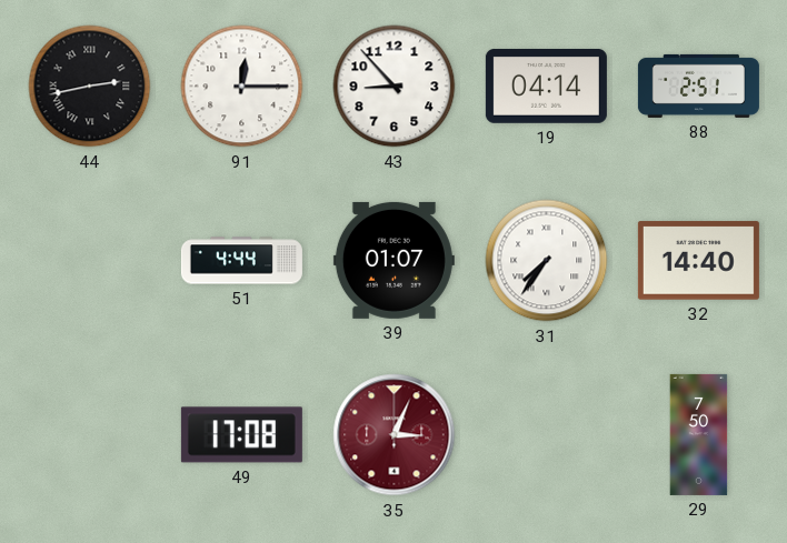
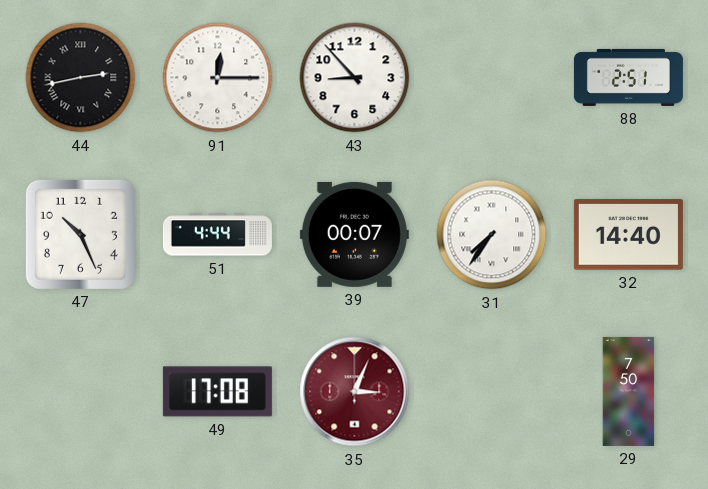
19: 04:14 -> none
47: none -> 10:26
39: 01:07 -> 00:07
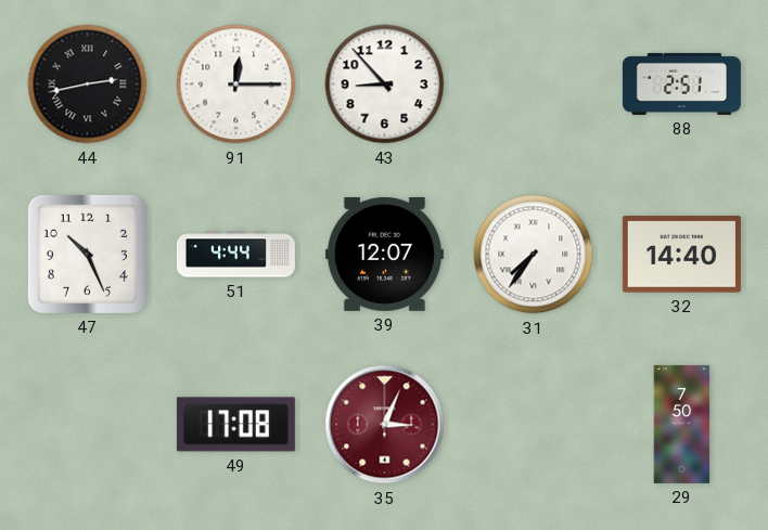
39: 00:07 -> 12:07
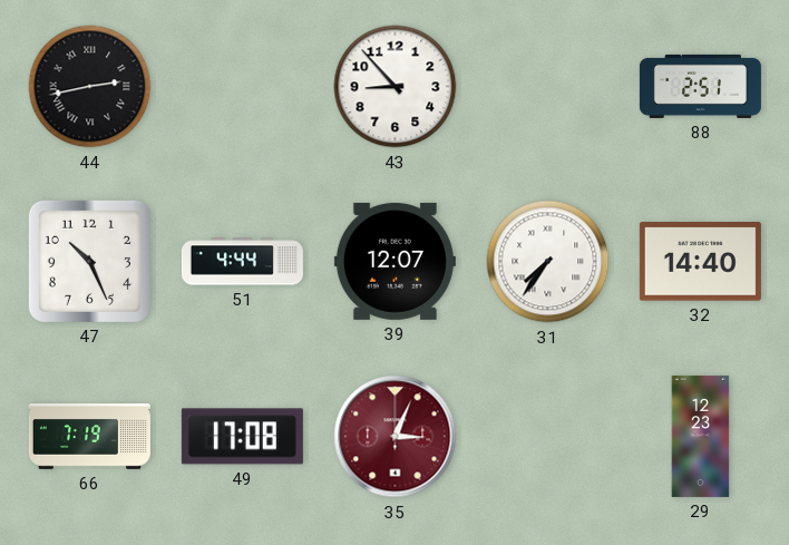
91: 12:15 -> none
66: none -> 7:19
29: 7:50 -> 12:23
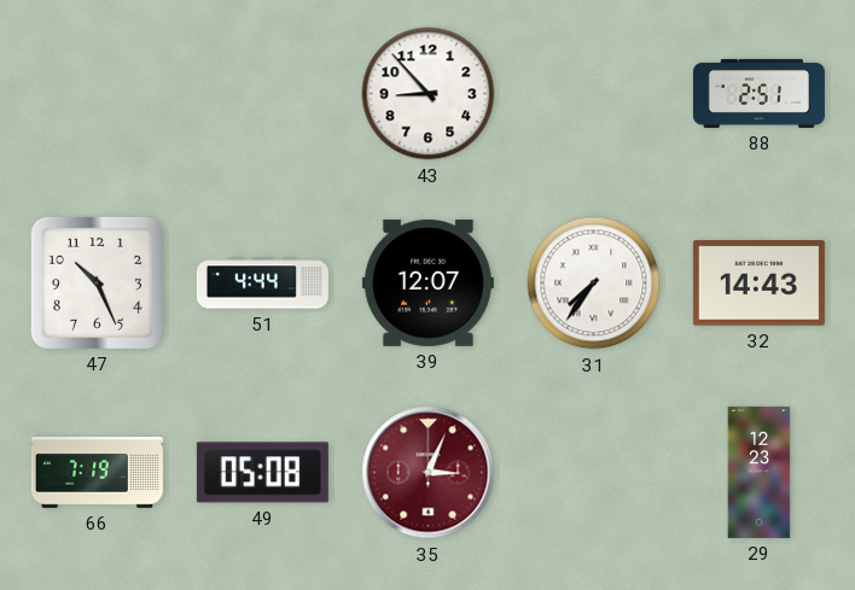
44: 2:43 -> none
32: 14:40 -> 14:43
49: 17:08 -> 05:08
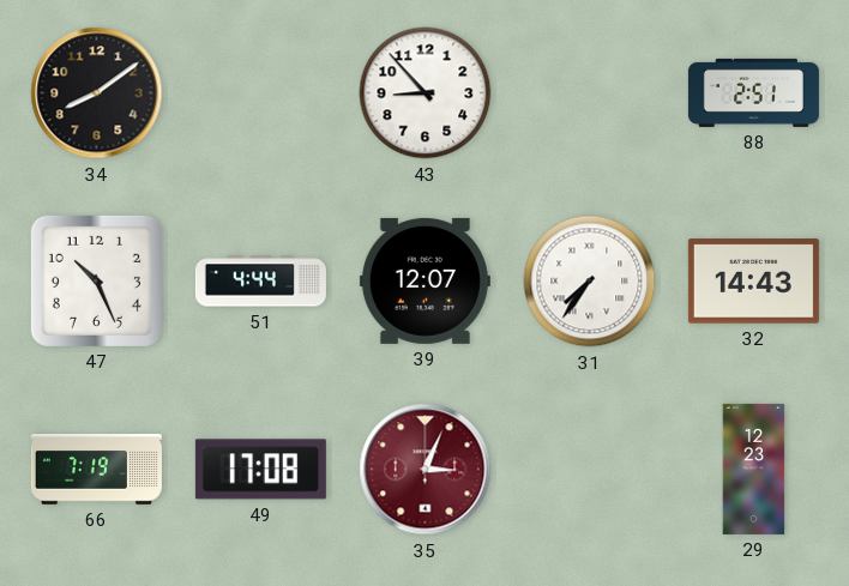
34: none -> 8:09
49: 05:08 -> 17:08
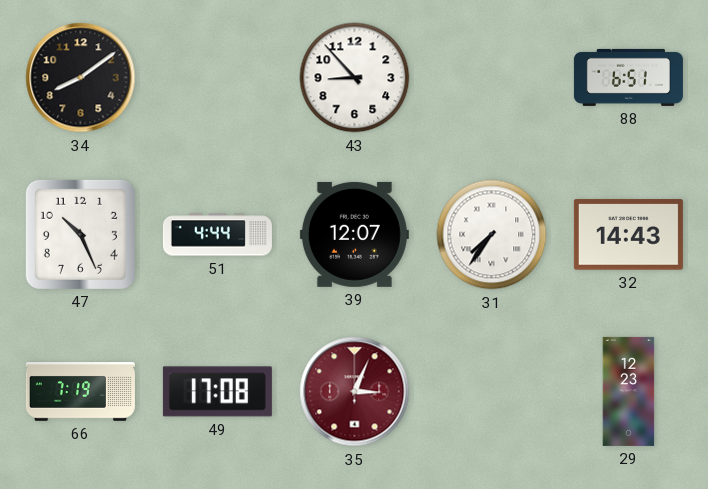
88: 2:51 -> 6:51
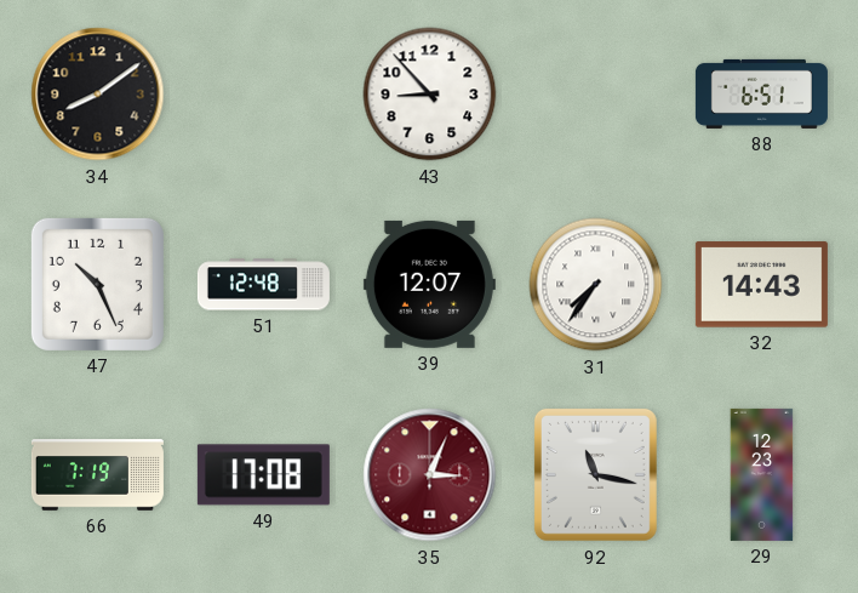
51: 4:44 -> 12:48
92: none -> 11:17
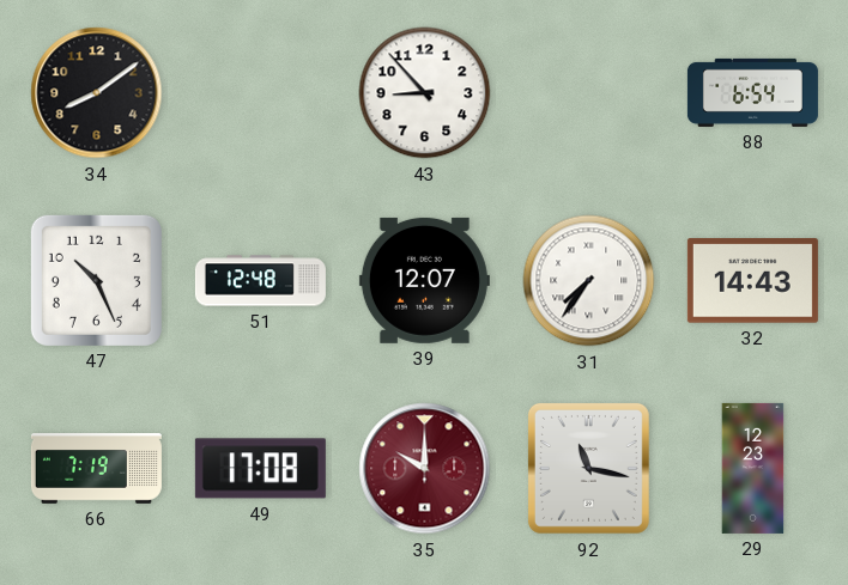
88: 6:51 -> 6:54
35: 3:04 -> 10:00
